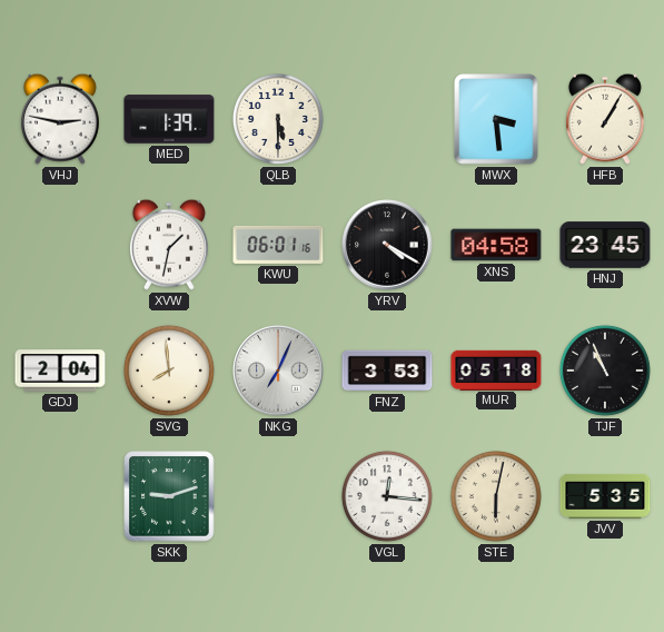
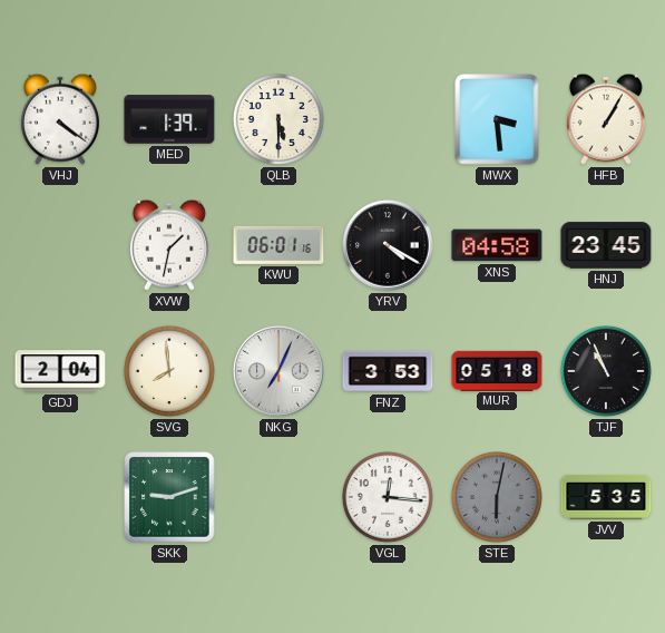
VHJ: 2:47 -> 4:21
STE dial: cream -> grey
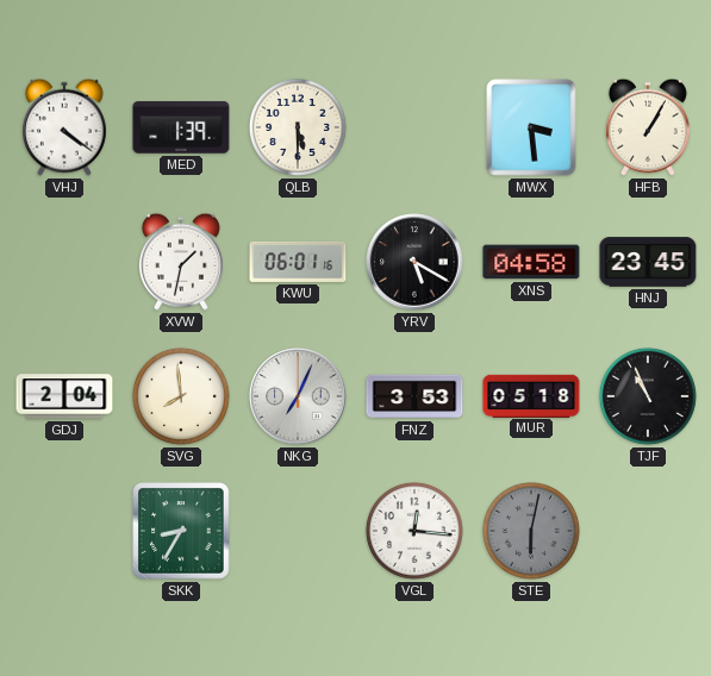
YRV: 4:20 -> 5:20
SKK: 9:12 -> 8:35
JVV: 5:35 -> none
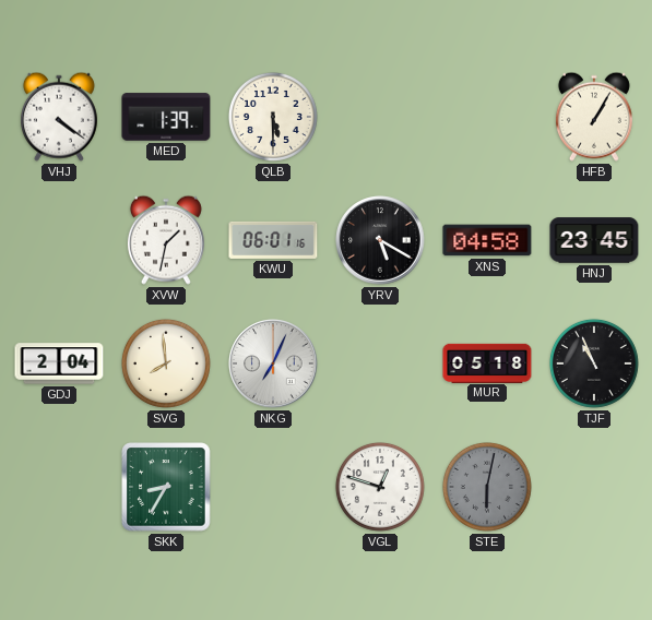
MWX: 3:29 -> none
FNZ: 3:53 -> none
VGL: 12:16 -> 12:48
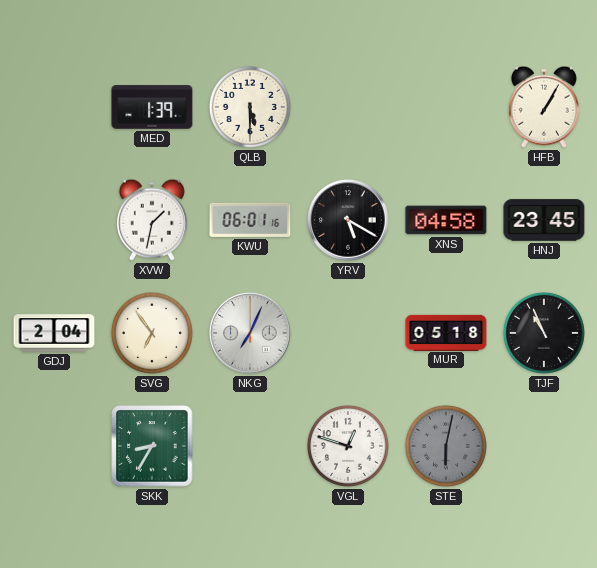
VHJ: 4:21 -> none
SVG: 7:59 -> 6:54
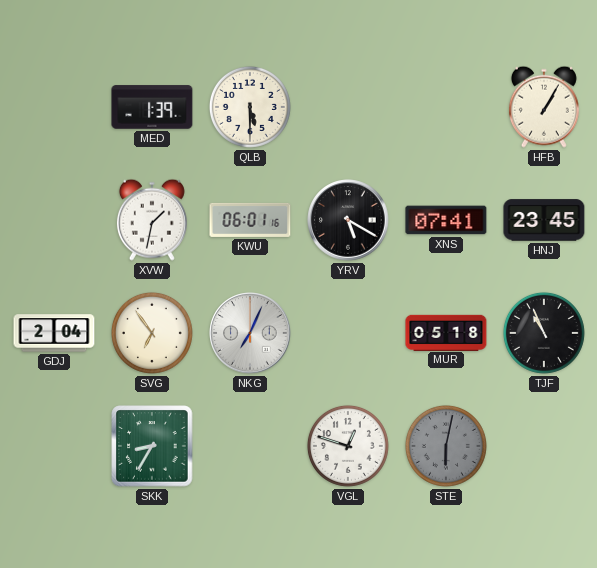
XNS: 04:58 -> 07:41
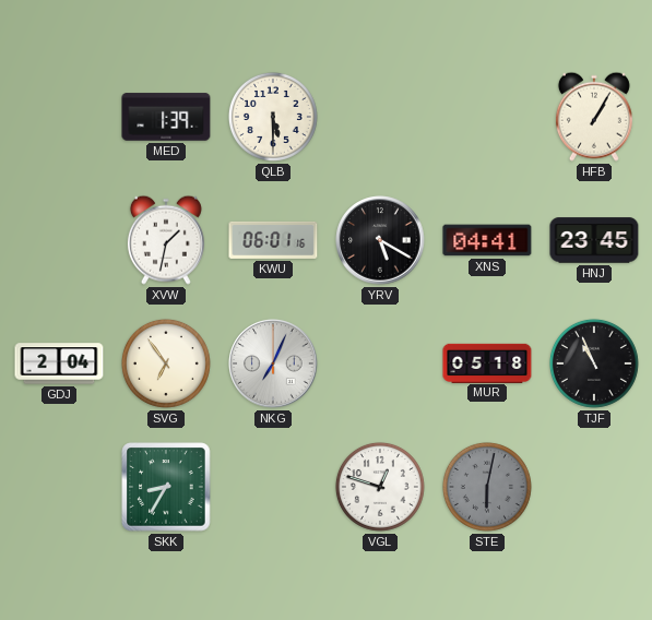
XNS: 07:41 -> 04:41
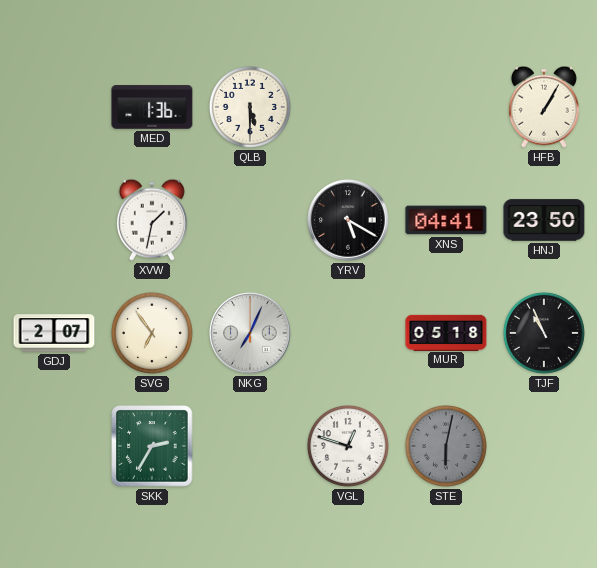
MED: 1:39 -> 1:36
KWU: 06:01 -> none
HNJ: 23:45 -> 23:50
GDJ: 2:04 -> 2:07
SKK: 8:35 -> 2:35
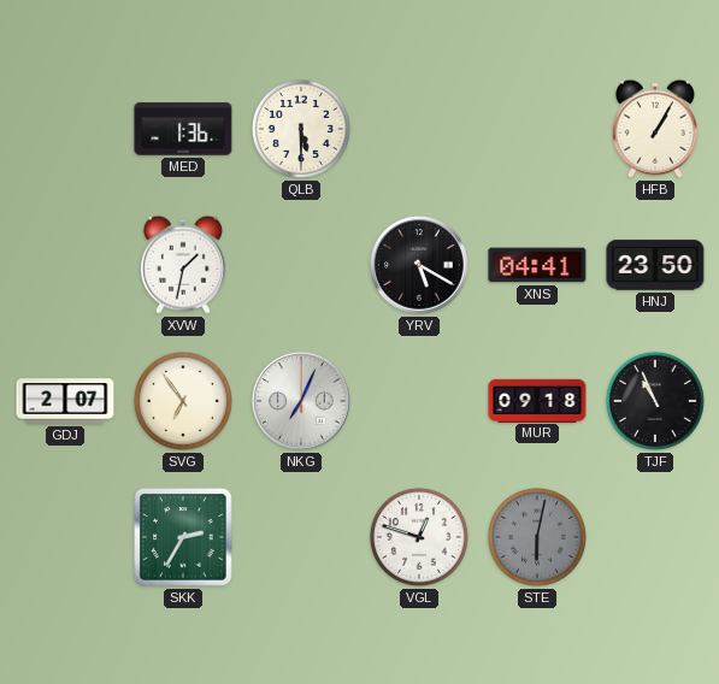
MUR: 05:18 -> 09:18
